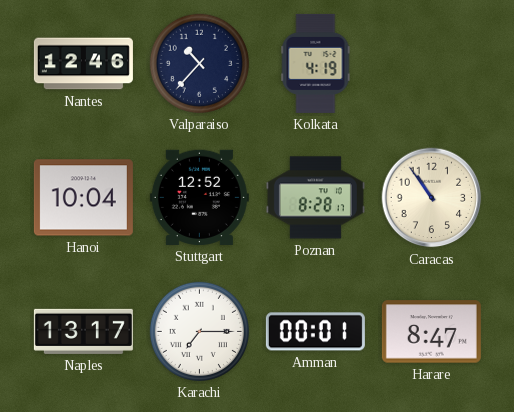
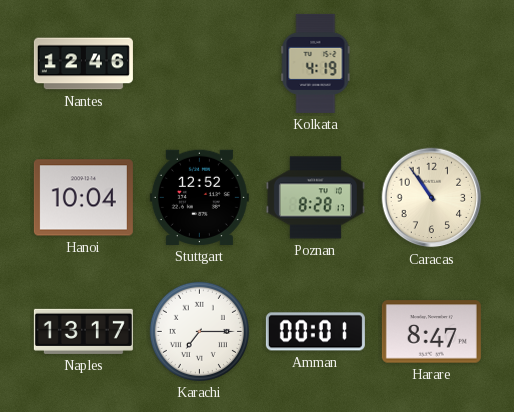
Valparaiso: 10:37 -> none
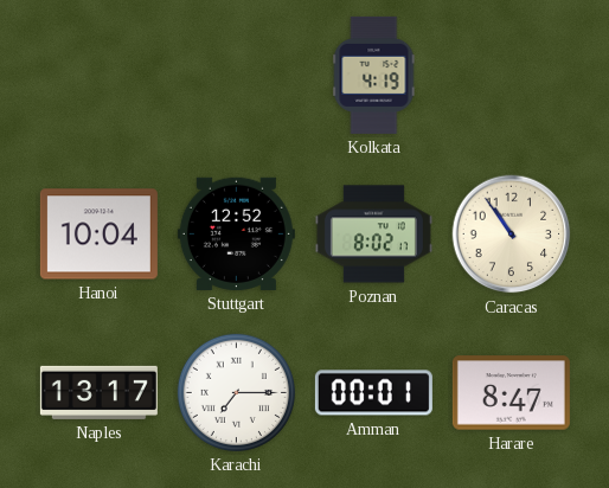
Nantes: 12:46 -> none
Poznan: 8:28 -> 8:02
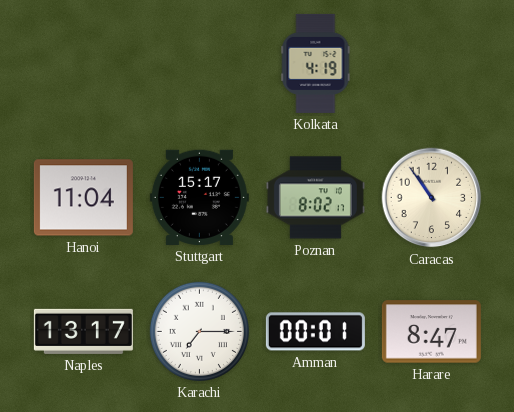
Hanoi: 10:04 -> 11:04
Stuttgart: 12:52 -> 15:17
